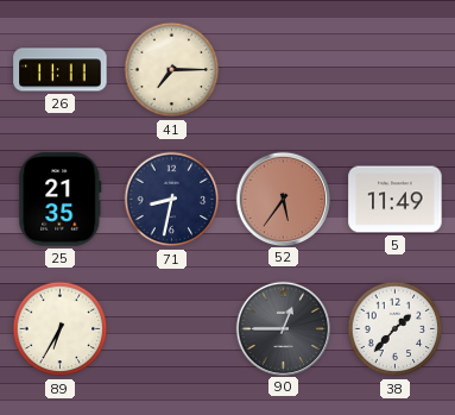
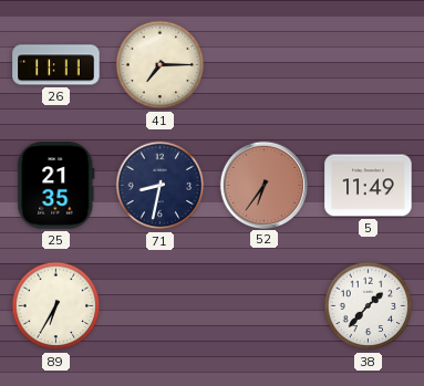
52: 5:36 -> 6:36
90: 12:45 -> none
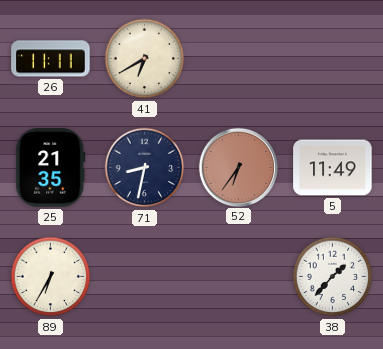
41: 7:15 -> 6:40
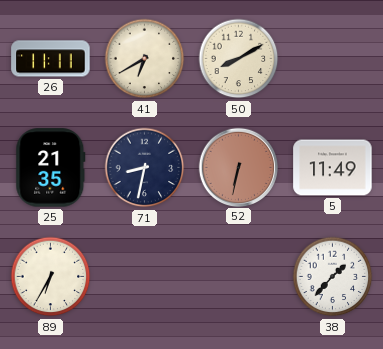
50: none -> 8:10
52: 6:36 -> 6:32
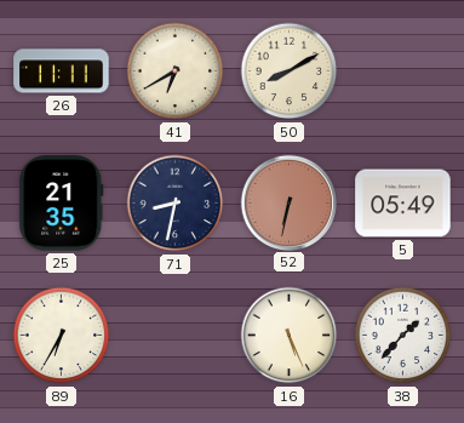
5: 11:49 -> 05:49
16: none -> 5:26
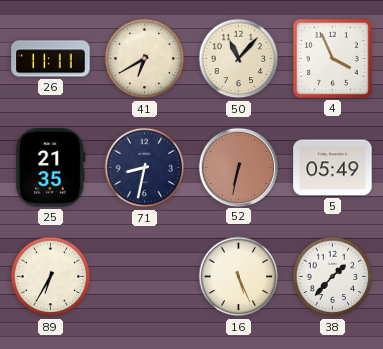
50: 8:10 -> 11:07
4: none -> 3:56
